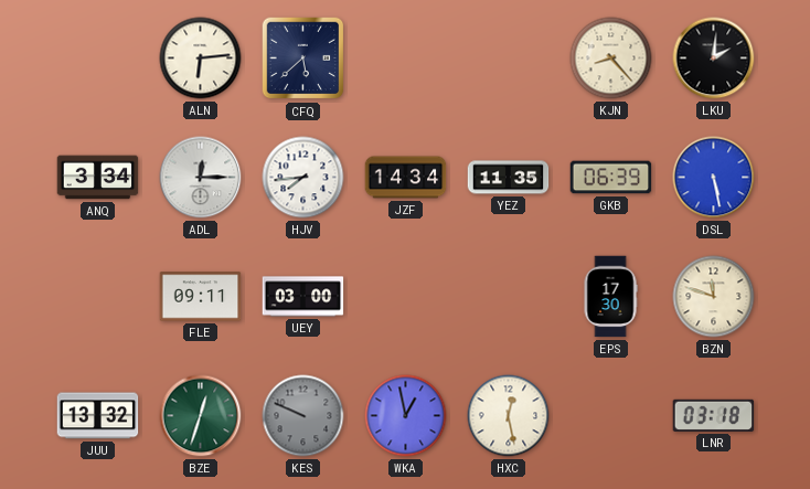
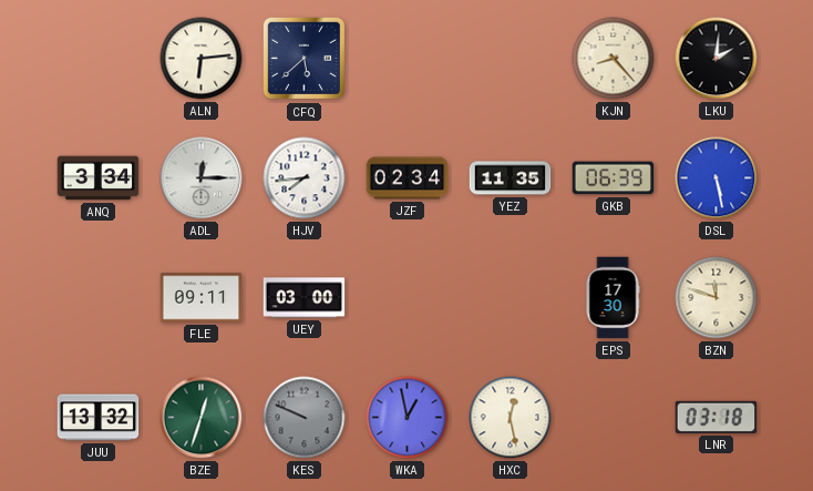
JZF: 14:34 -> 02:34
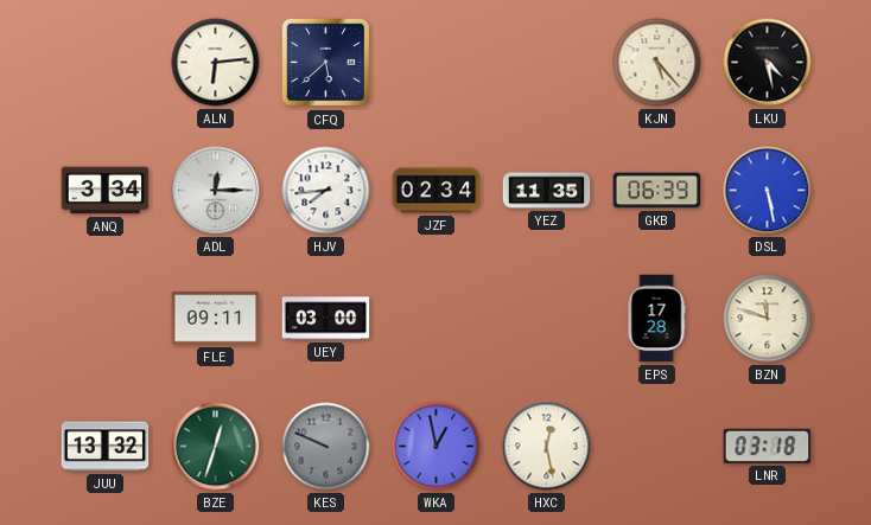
KJN: 8:23 -> 5:23
LKU: 2:01 -> 4:28
EPS: 17:30 -> 17:28
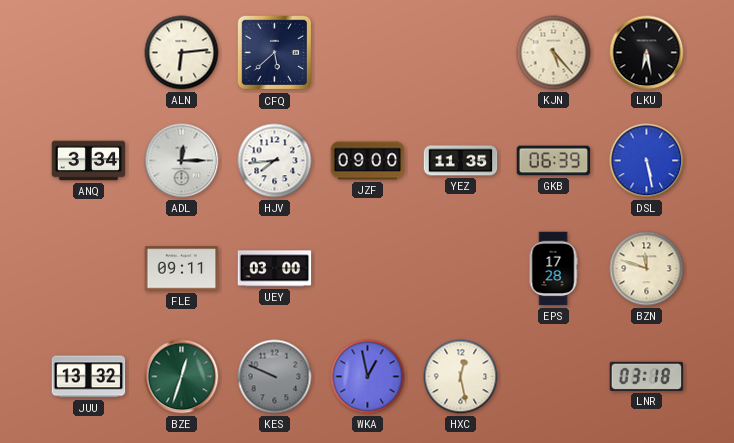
LKU: 4:28 -> 6:28
JZF: 02:34 -> 09:00
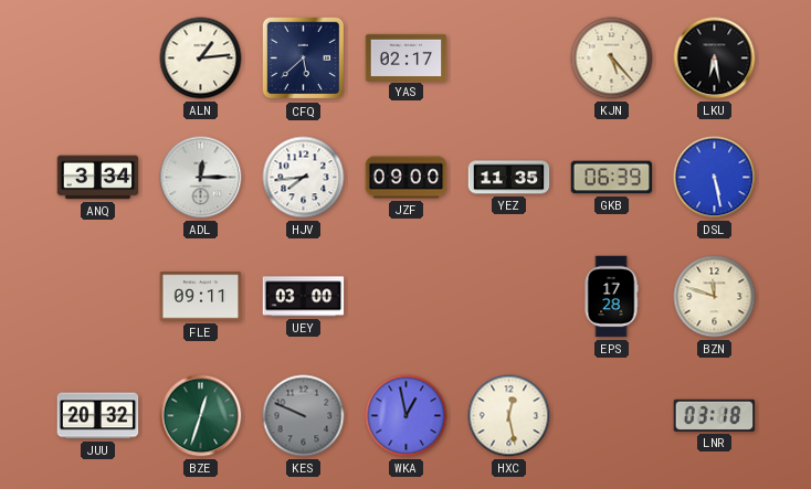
ALN: 6:14 -> 1:14
YAS: none -> 02:17
JUU: 13:32 -> 20:32
